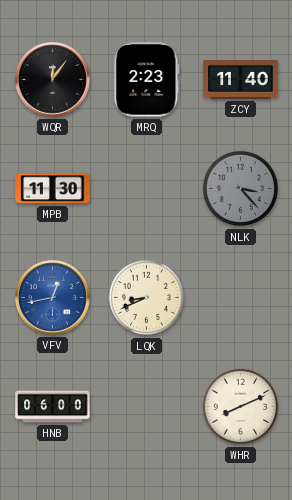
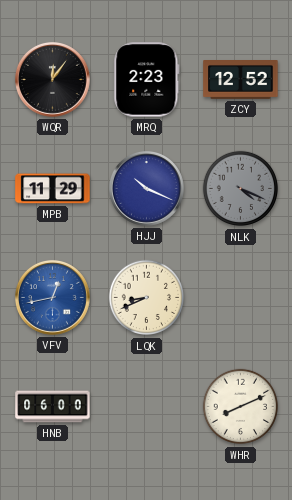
ZCY: 11:40 -> 12:52
MPB: 11:30 -> 11:29
HJJ: none -> 10:19
NLK: 3:23 -> 4:19
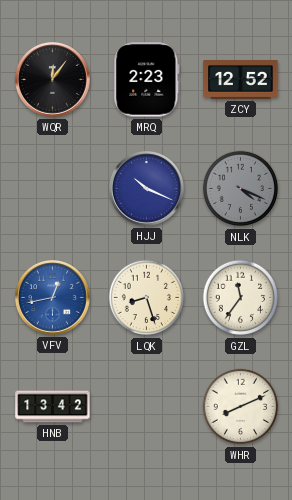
MPB: 11:29 -> none
LQK: 8:41 -> 8:27
GZL: none -> 11:36
HNB: 06:00 -> 13:42
